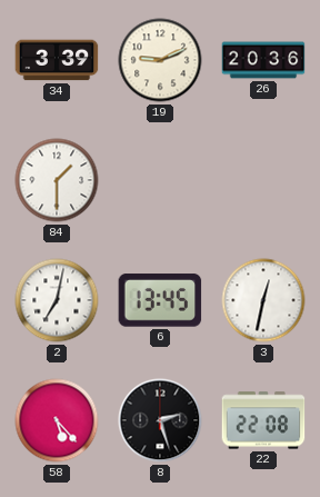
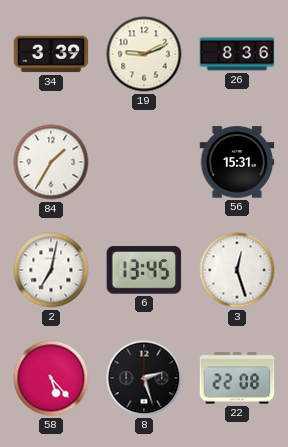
26: 20:36 -> 8:36
84: 1:30 -> 1:35
56: none -> 15:31
3: 12:32 -> 12:27
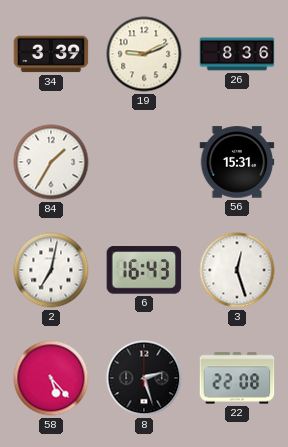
6: 13:45 -> 16:43
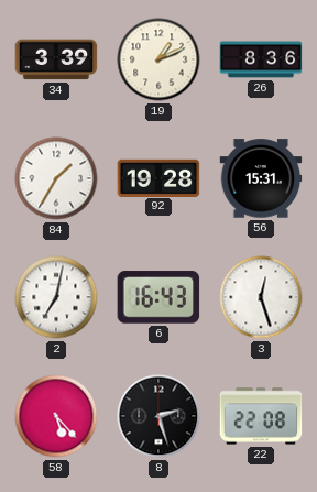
19: 9:11 -> 1:11
92: none -> 19:28
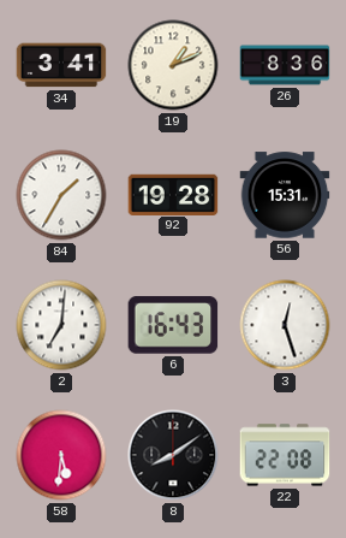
34: 3:39 -> 3:41
2: 7:02 -> 7:01
58: 5:23 -> 5:31
8: 2:27 -> 8:09
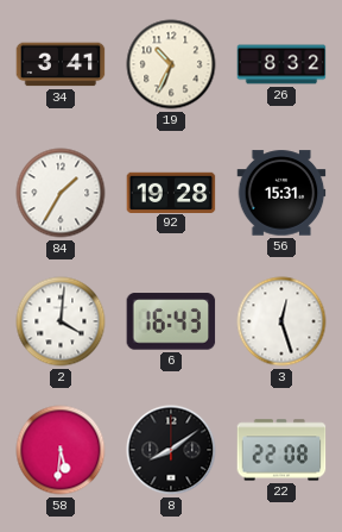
19: 1:11 -> 10:34
26: 8:36 -> 8:32
2: 7:01 -> 4:01
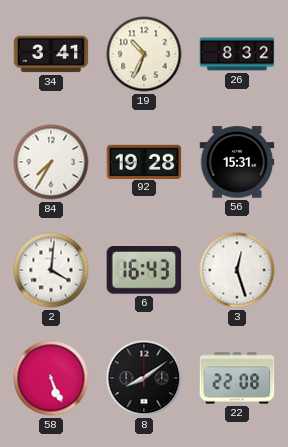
84: 1:35 -> 7:35
58: 5:31 -> 5:26
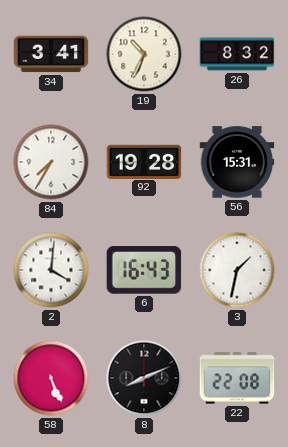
3: 12:27 -> 1:32
8: 8:09 -> 8:11
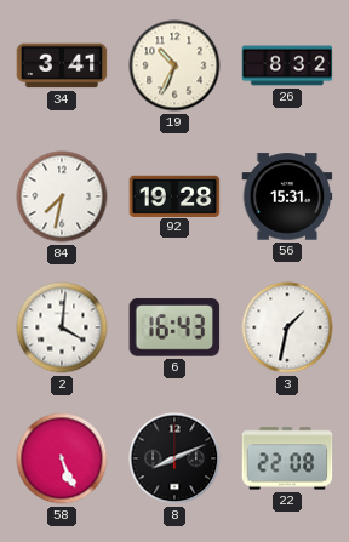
84: 7:35 -> 7:32
